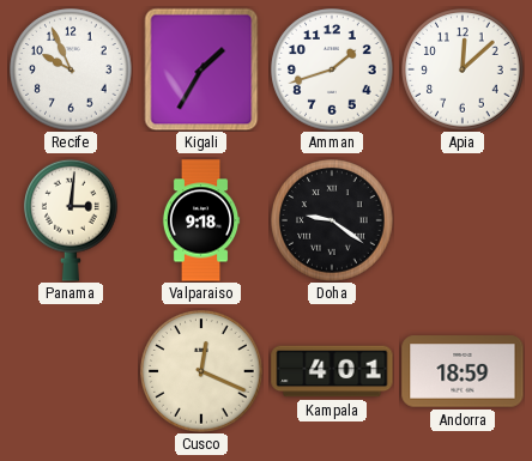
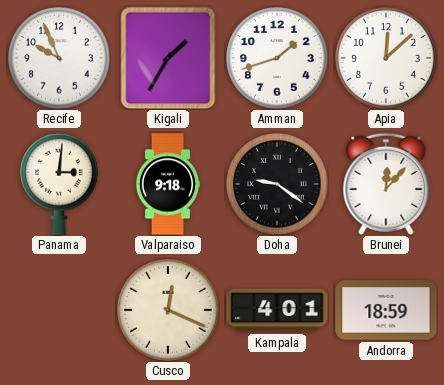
Brunei: none -> 12:07
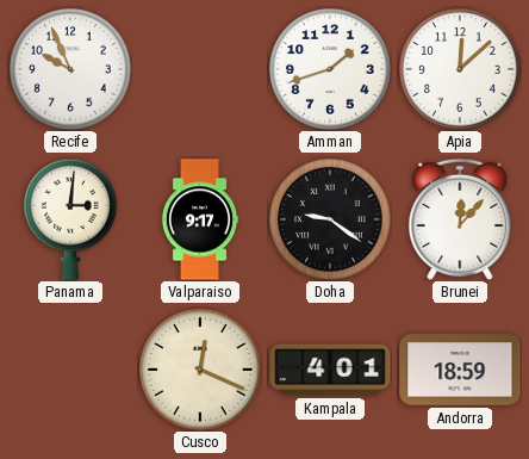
Kigali: 1:35 -> none
Valparaiso: 9:18 -> 9:17
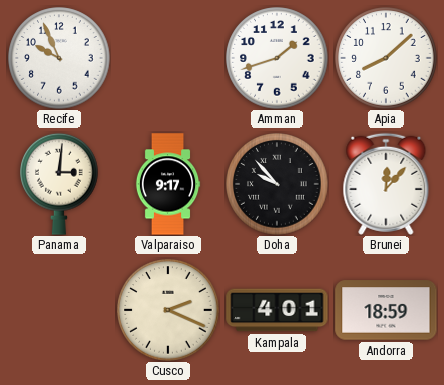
Apia: 12:08 -> 8:08
Doha: 9:21 -> 9:53
Cusco: 12:19 -> 2:19
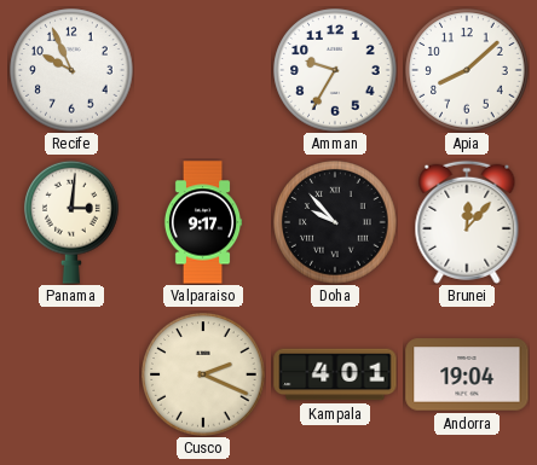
Amman: 1:42 -> 9:35
Andorra: 18:59 -> 19:04
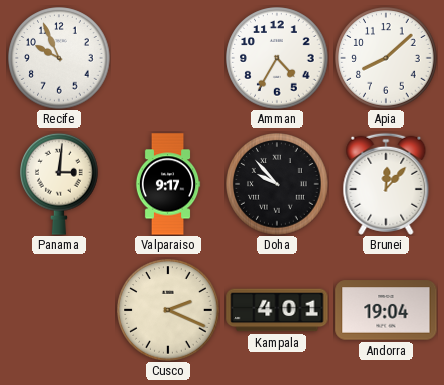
Amman: 9:35 -> 4:35
